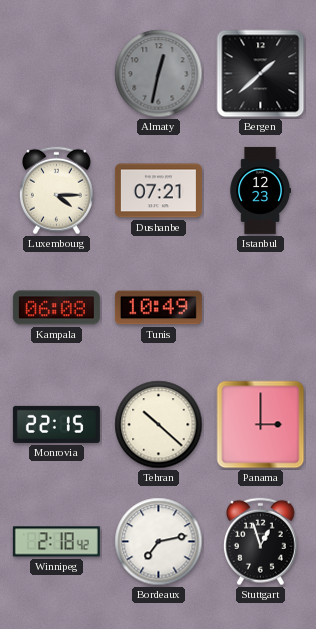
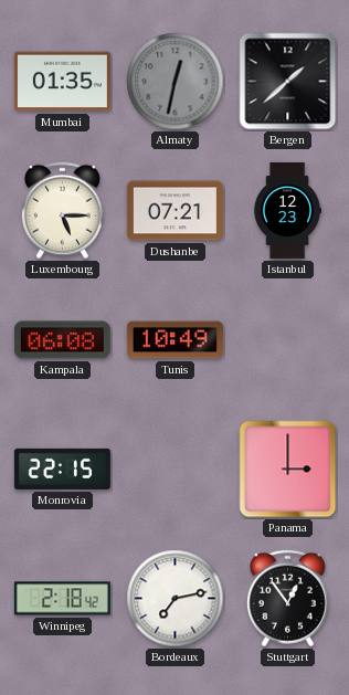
Mumbai: none -> 01:35
Luxembourg: 4:15 -> 5:15
Tehran: 10:22 -> none
Stuttgart: 12:57 -> 12:54
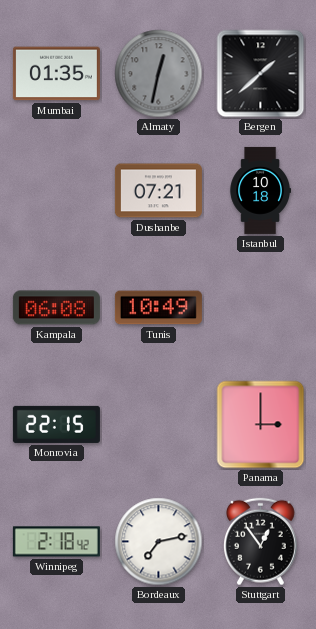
Luxembourg: 5:15 -> none
Istanbul: 12:23 -> 10:18
